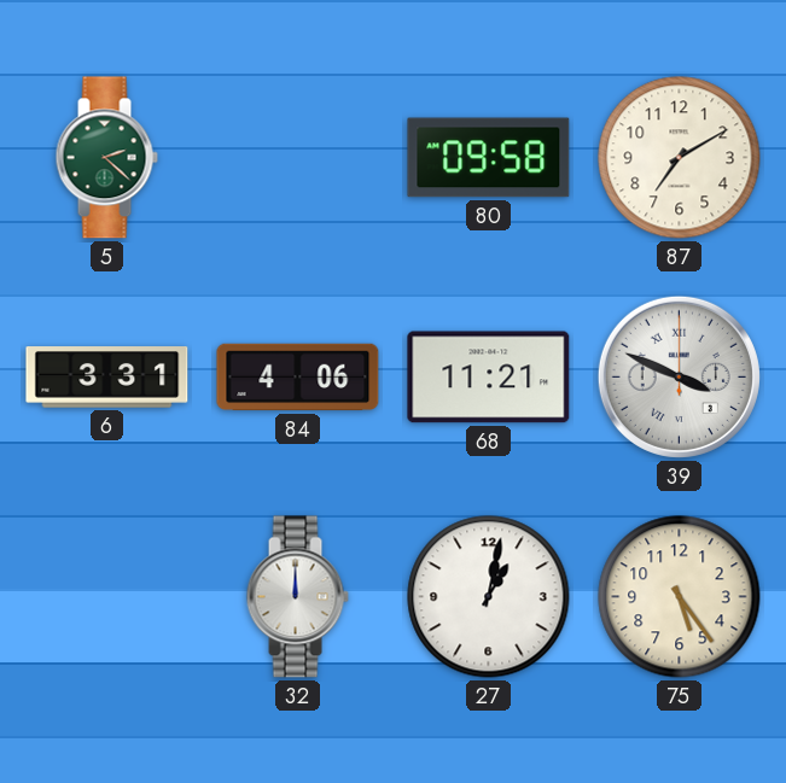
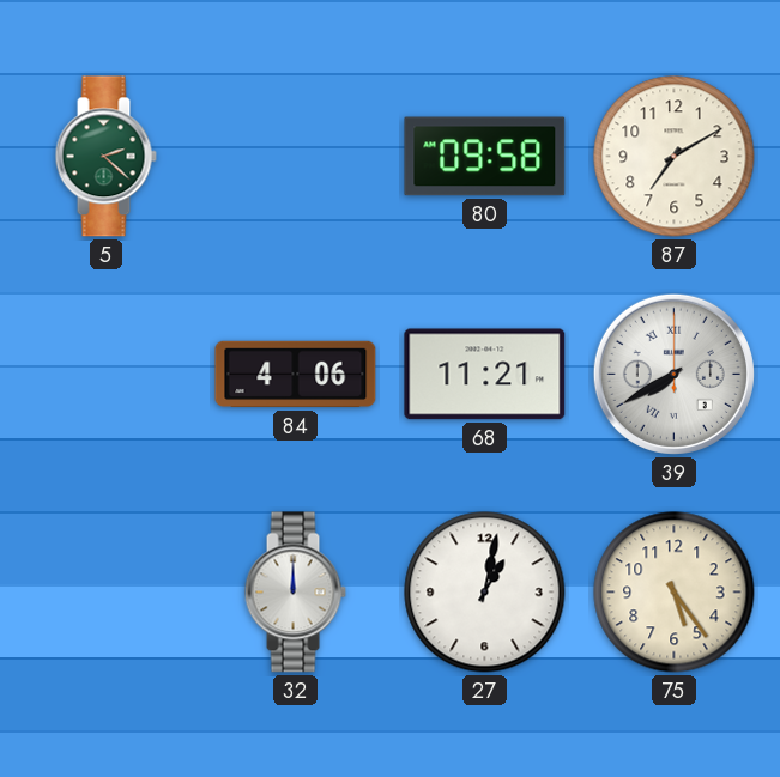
6: 3:31 -> none
39: 3:49 -> 7:40
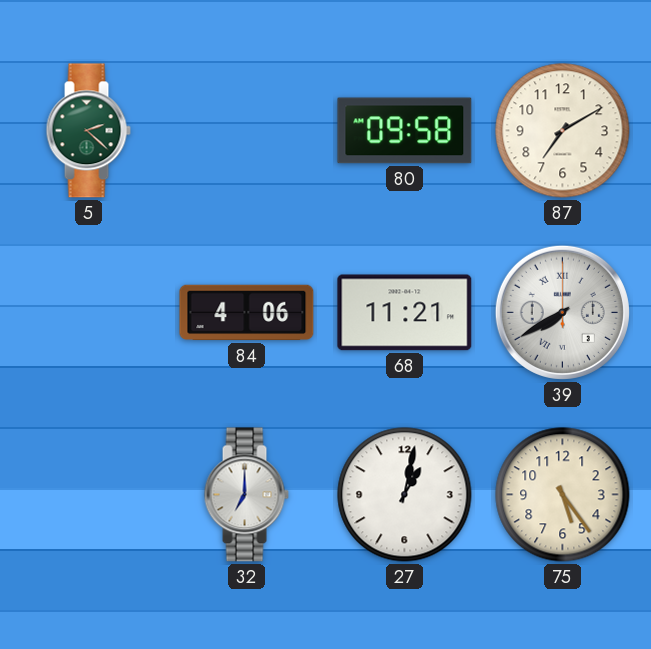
32: 12:00 -> 7:00
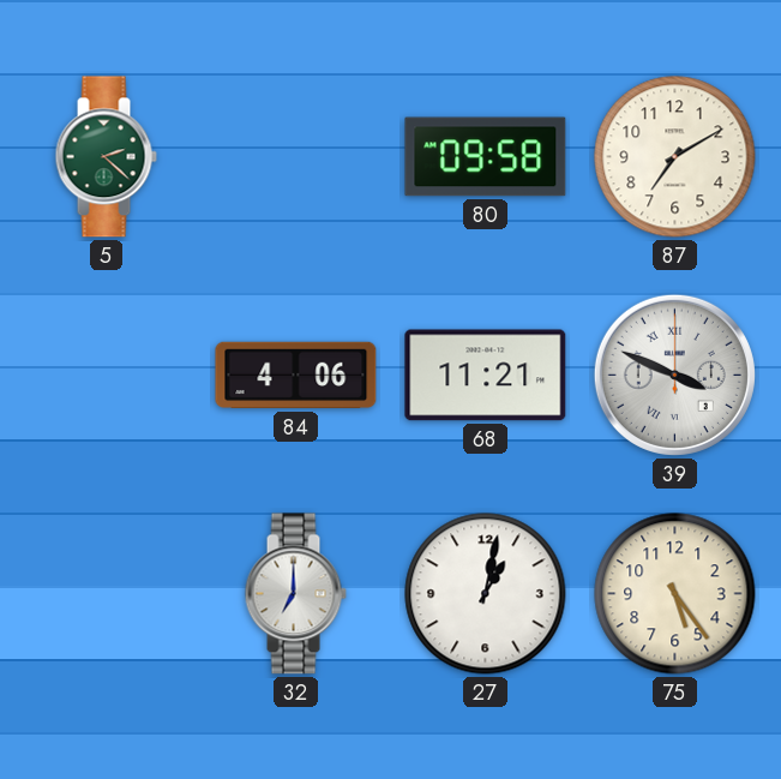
39: 7:40 -> 3:49
